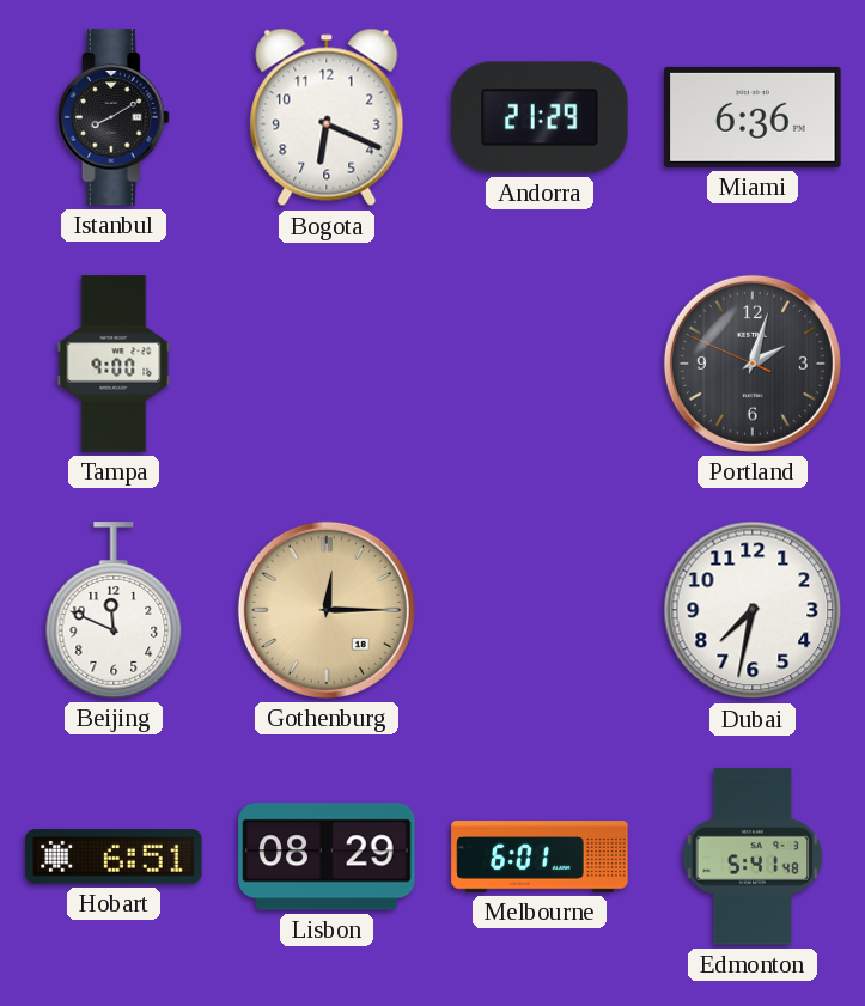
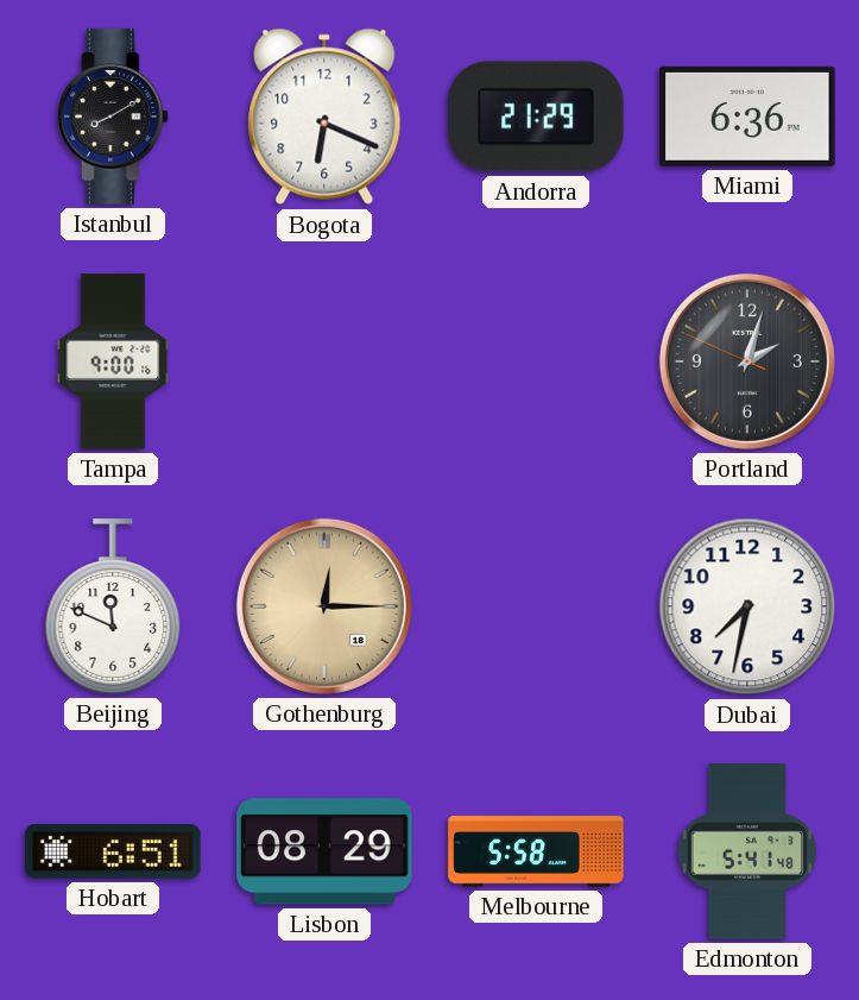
Melbourne: 6:01 -> 5:58
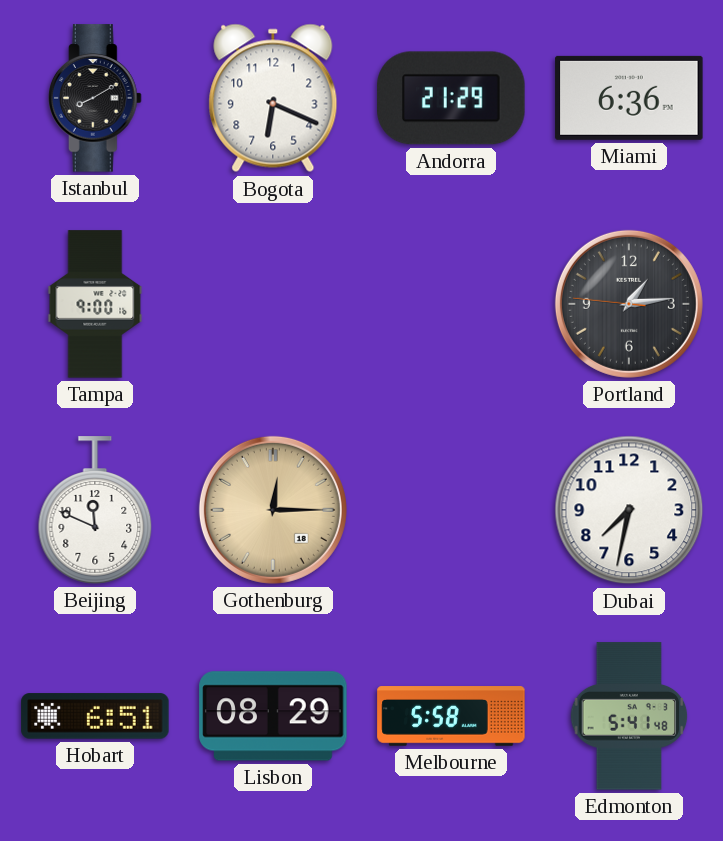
Portland: 2:02 -> 1:13
